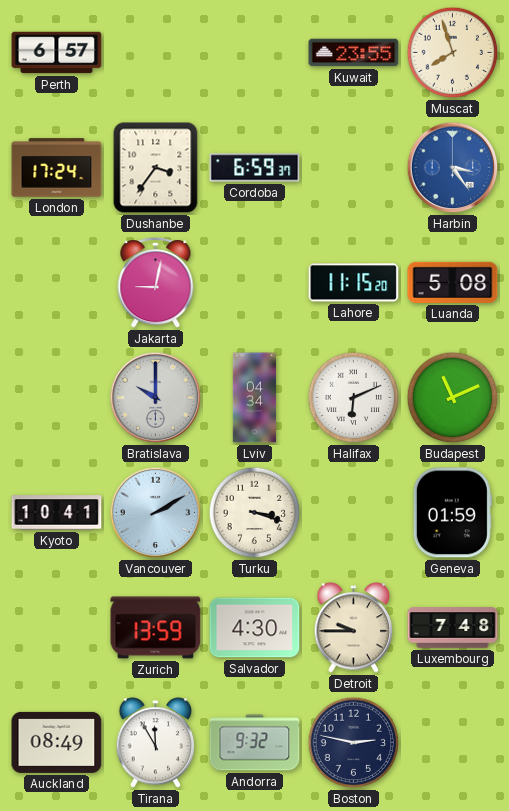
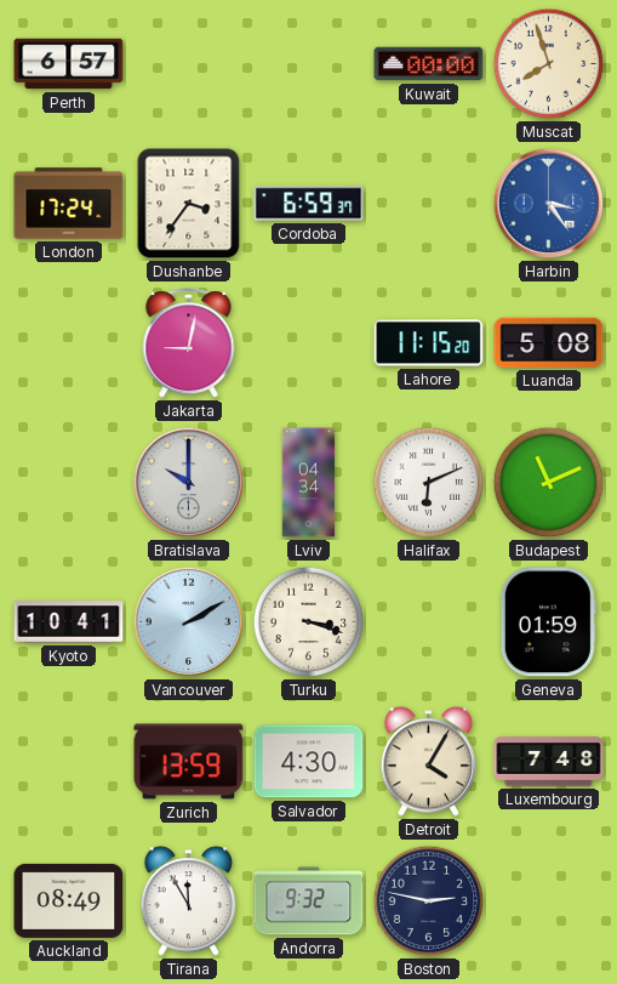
Kuwait: 23:55 -> 00:00
Detroit: 9:45 -> 4:05
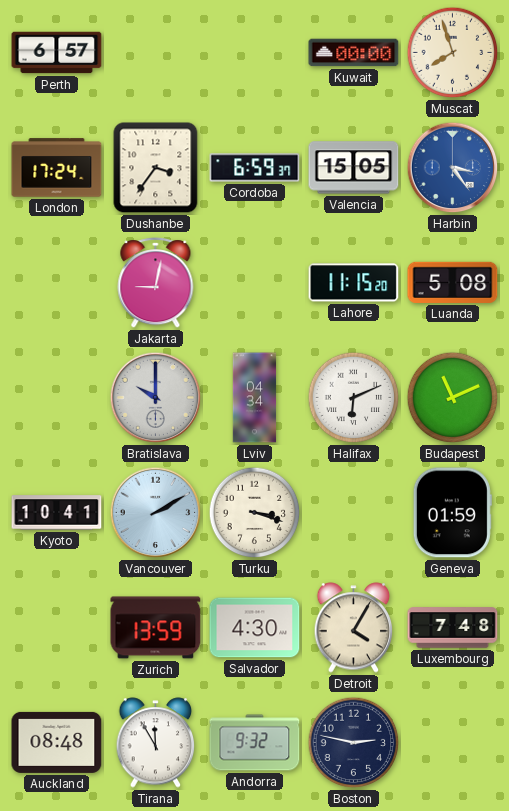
Valencia: none -> 15:05
Auckland: 08:49 -> 08:48
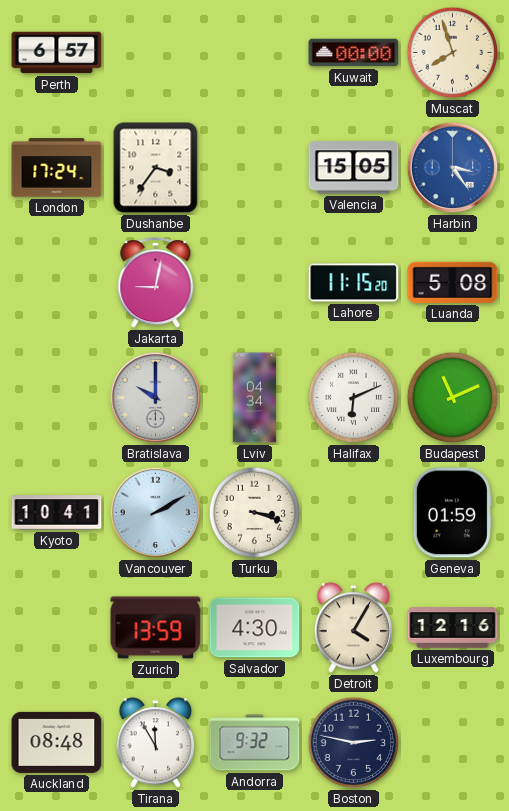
Cordoba: 6:59 -> none
Luxembourg: 7:48 -> 12:16
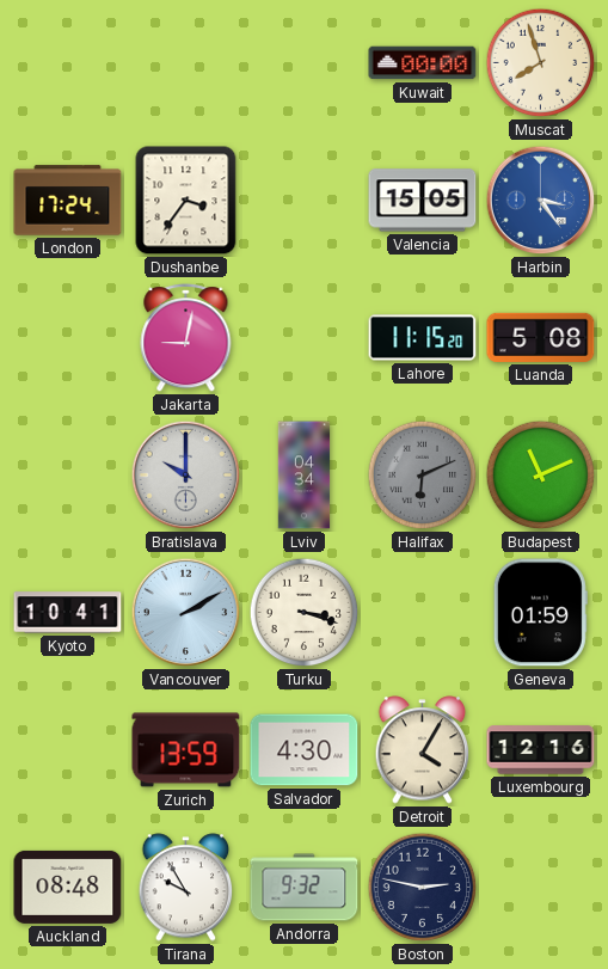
Perth: 6:57 -> none
Halifax dial: white -> grey
Tirana: 11:55 -> 9:55
